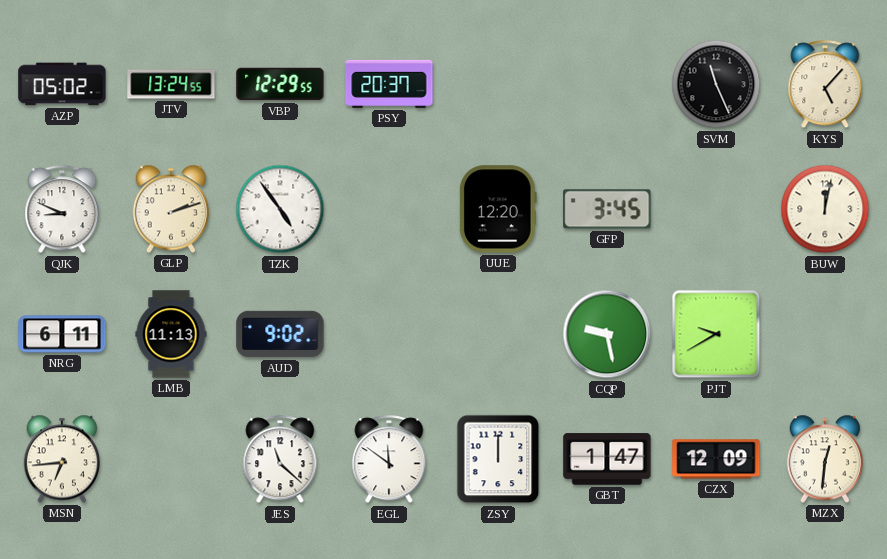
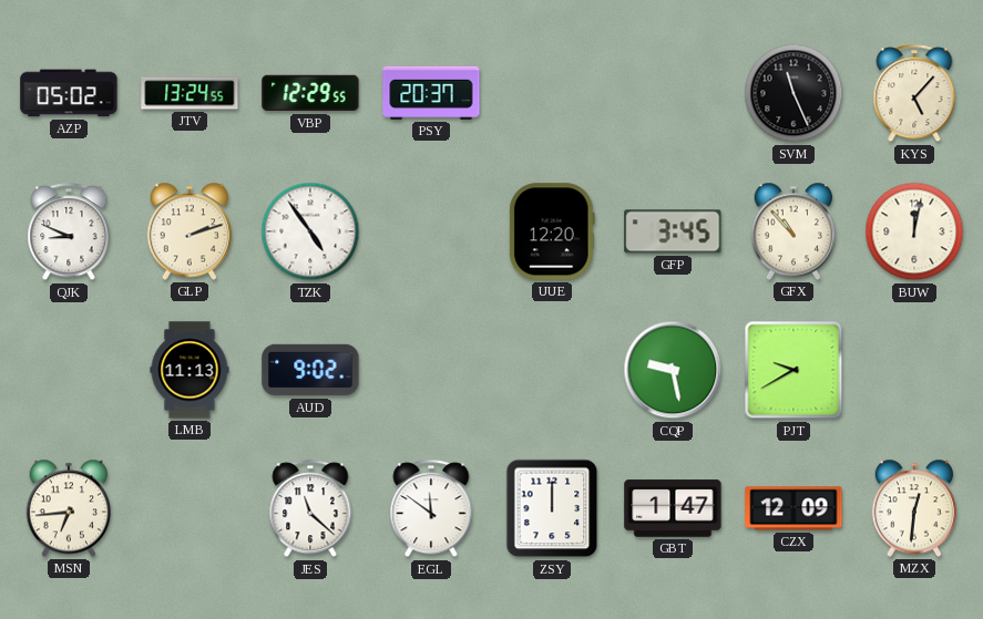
GFX: none -> 10:53
NRG: 6:11 -> none
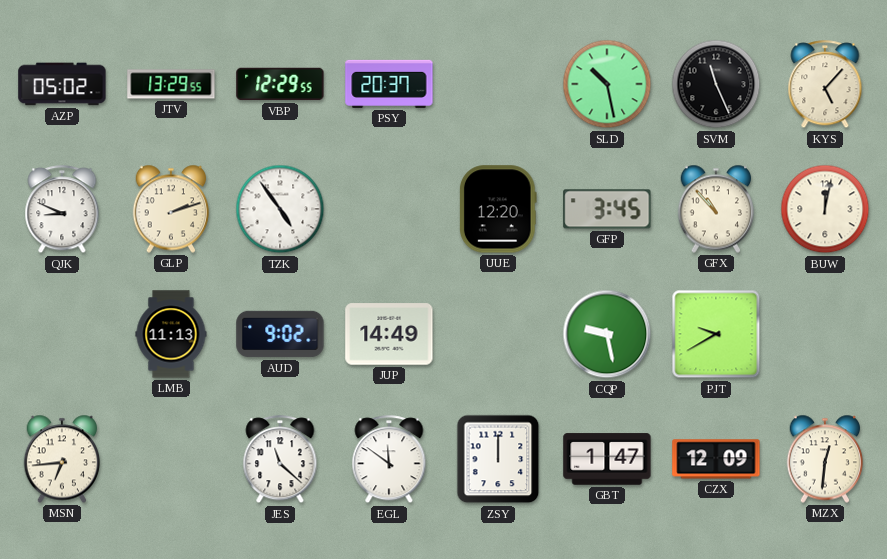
JTV: 13:24 -> 13:29
SLD: none -> 10:28
JUP: none -> 14:49
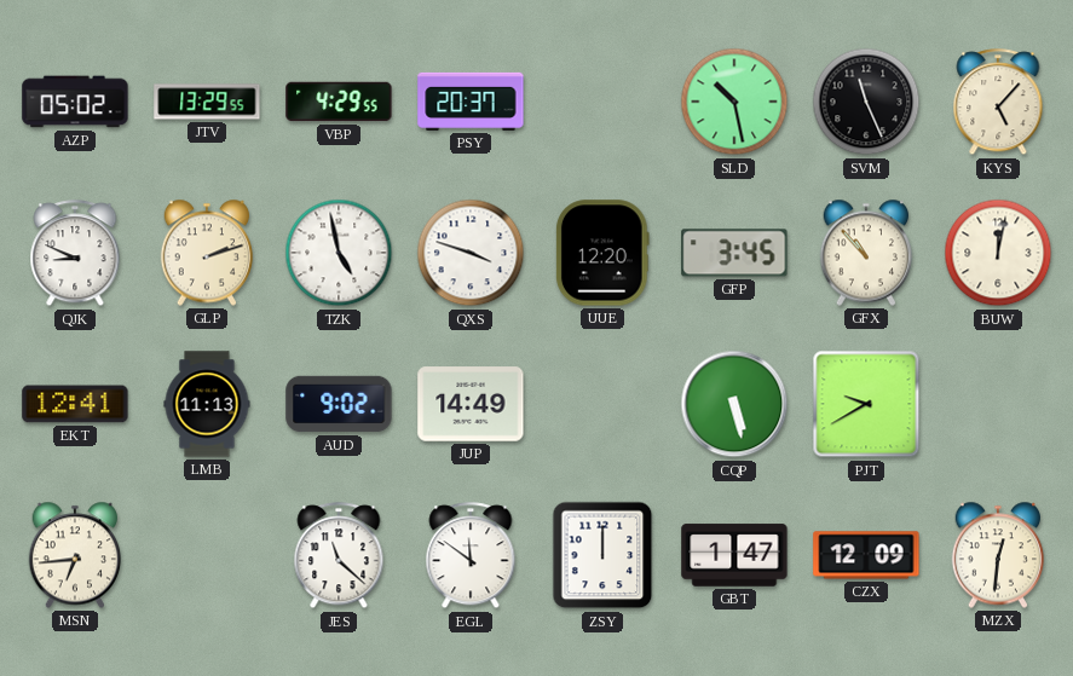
VBP: 12:29 -> 4:29
TZK: 4:54 -> 4:58
QXS: none -> 3:48
EKT: none -> 12:41
CQP: 9:28 -> 5:28
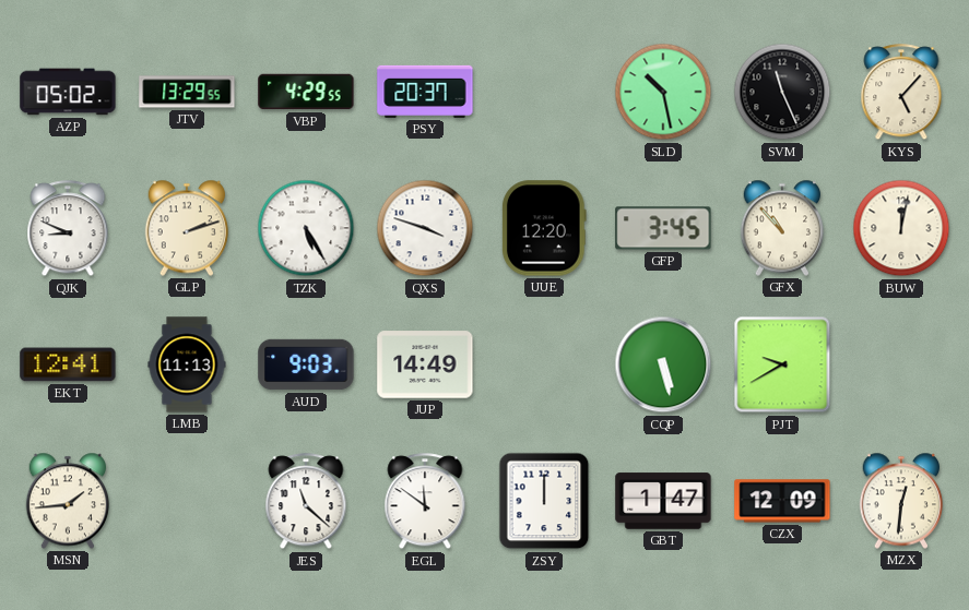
TZK: 4:58 -> 5:25
AUD: 9:02 -> 9:03
MSN: 6:44 -> 1:44
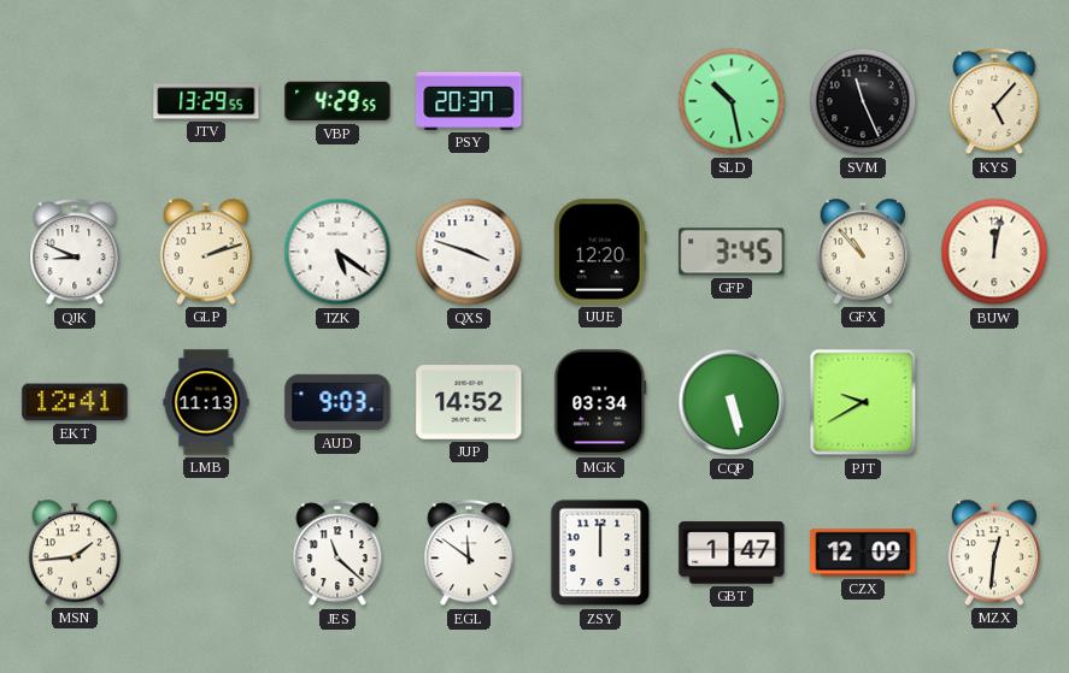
AZP: 05:02 -> none
TZK: 5:25 -> 5:21
JUP: 14:49 -> 14:52
MGK: none -> 03:34
